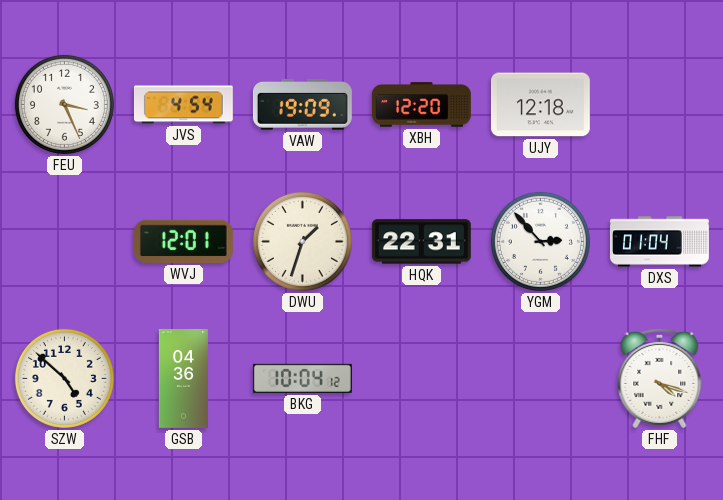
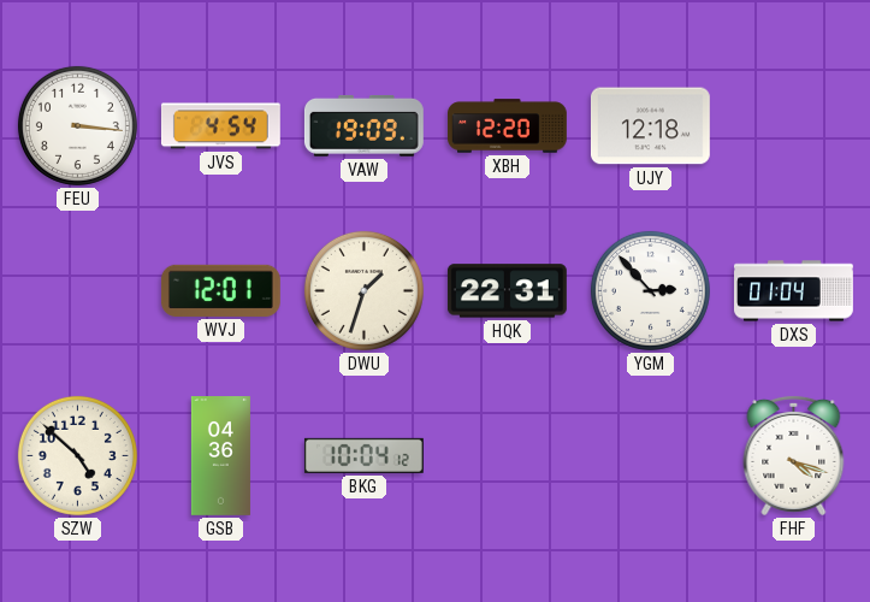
FEU: 3:26 -> 3:16
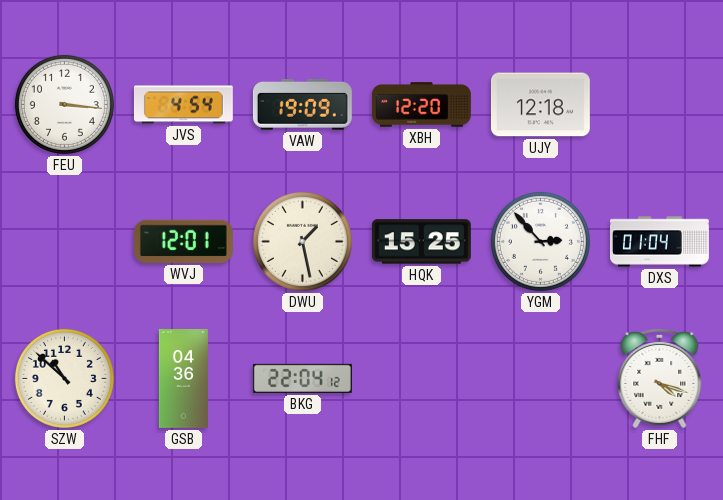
DWU: 1:33 -> 1:28
HQK: 22:31 -> 15:25
SZW: 4:52 -> 10:52
BKG: 10:04 -> 22:04
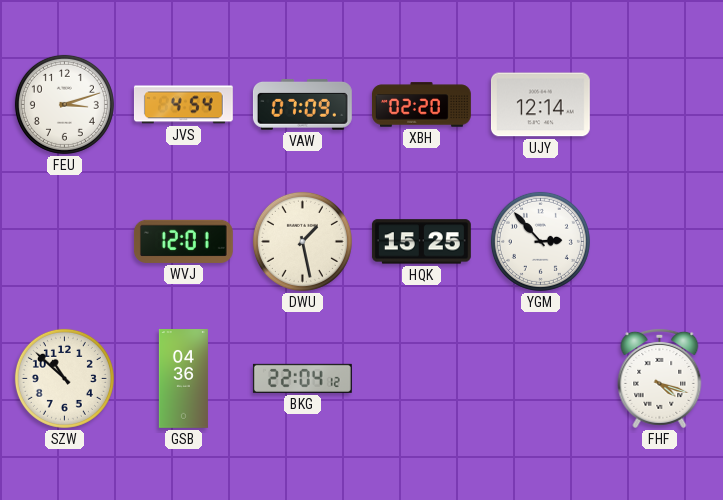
FEU: 3:16 -> 3:12
VAW: 19:09 -> 07:09
XBH: 12:20 -> 02:20
UJY: 12:18 -> 12:14
DXS: 01:04 -> none
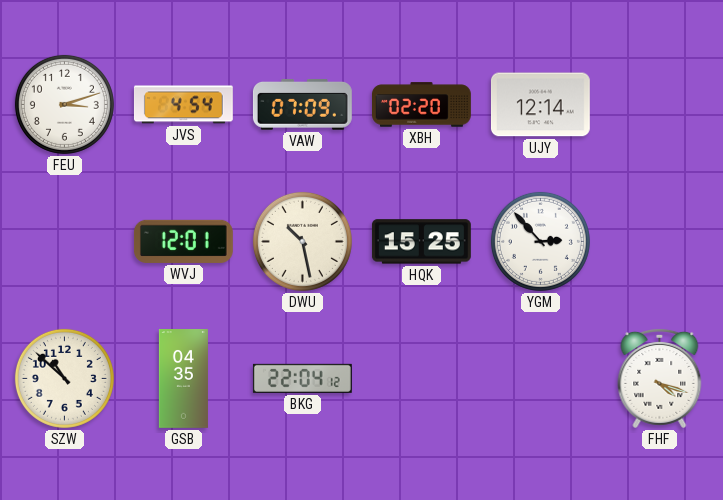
DWU: 1:28 -> 10:28
GSB: 04:36 -> 04:35
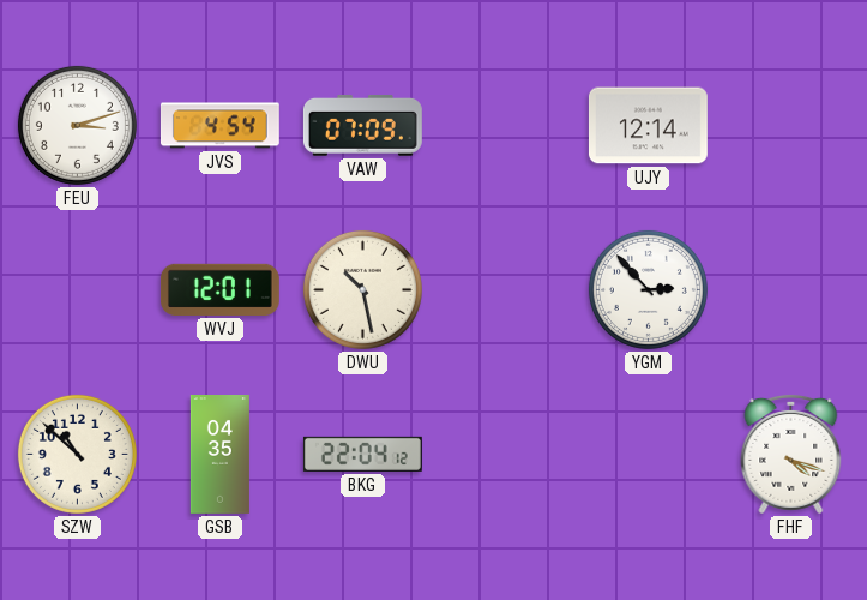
XBH: 02:20 -> none
HQK: 15:25 -> none
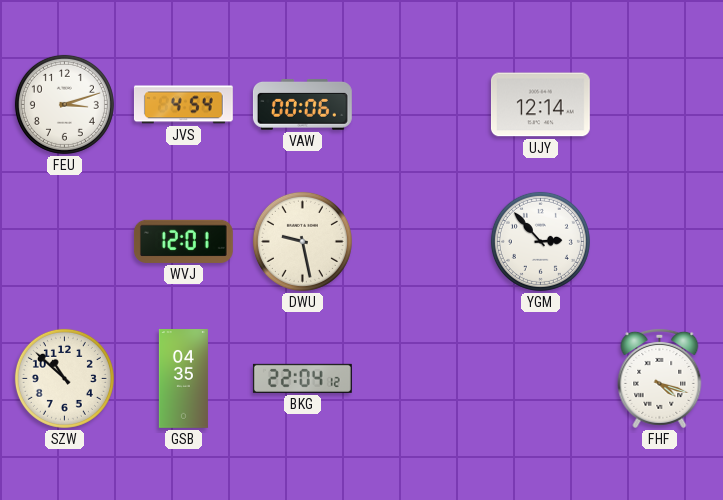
VAW: 07:09 -> 00:06
DWU: 10:28 -> 9:28
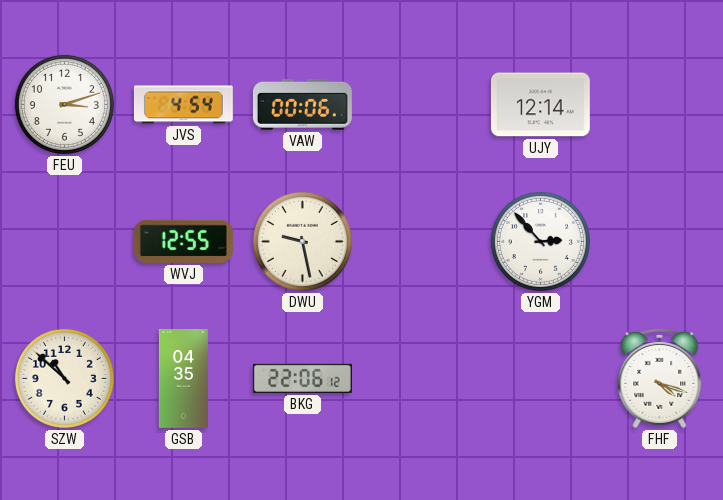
WVJ: 12:01 -> 12:55
BKG: 22:04 -> 22:06
